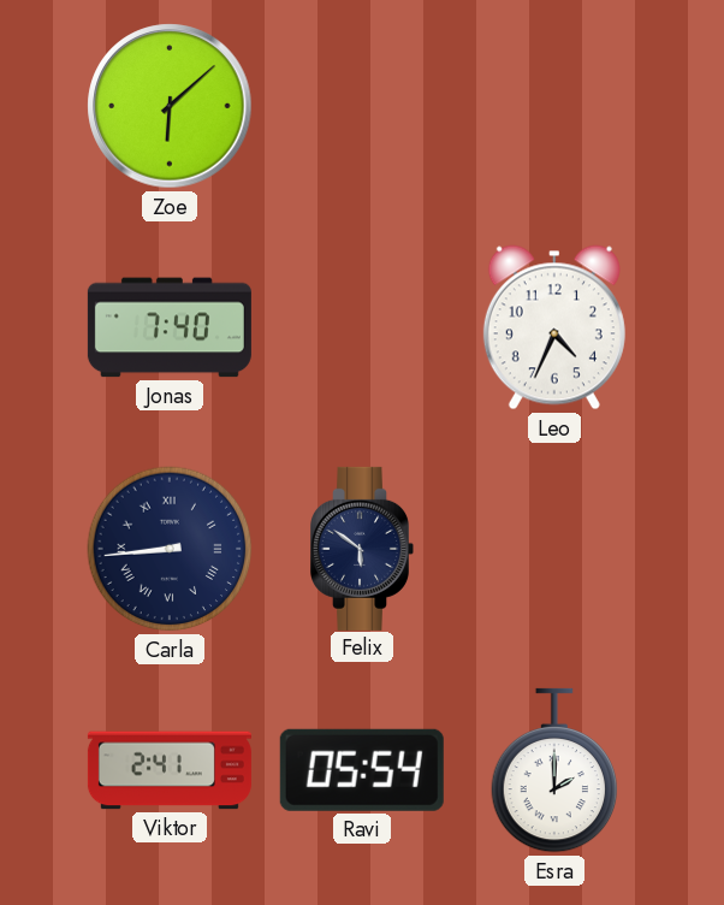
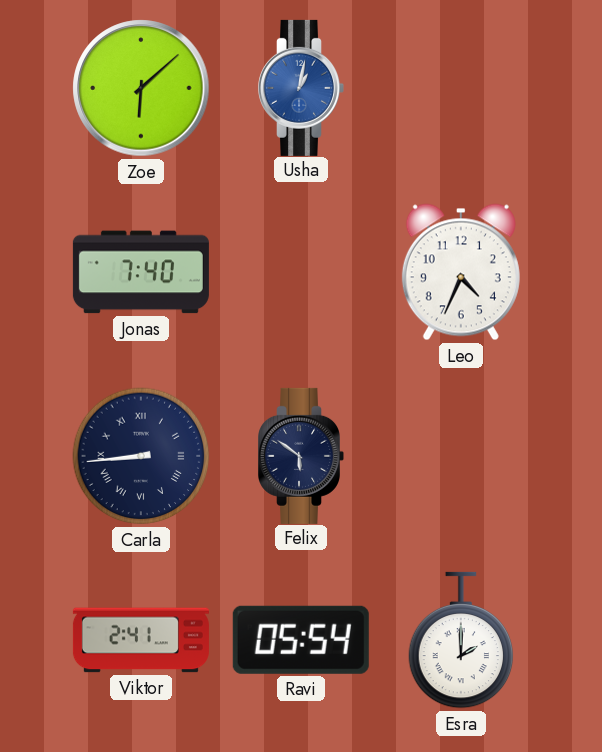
Usha: none -> 1:02
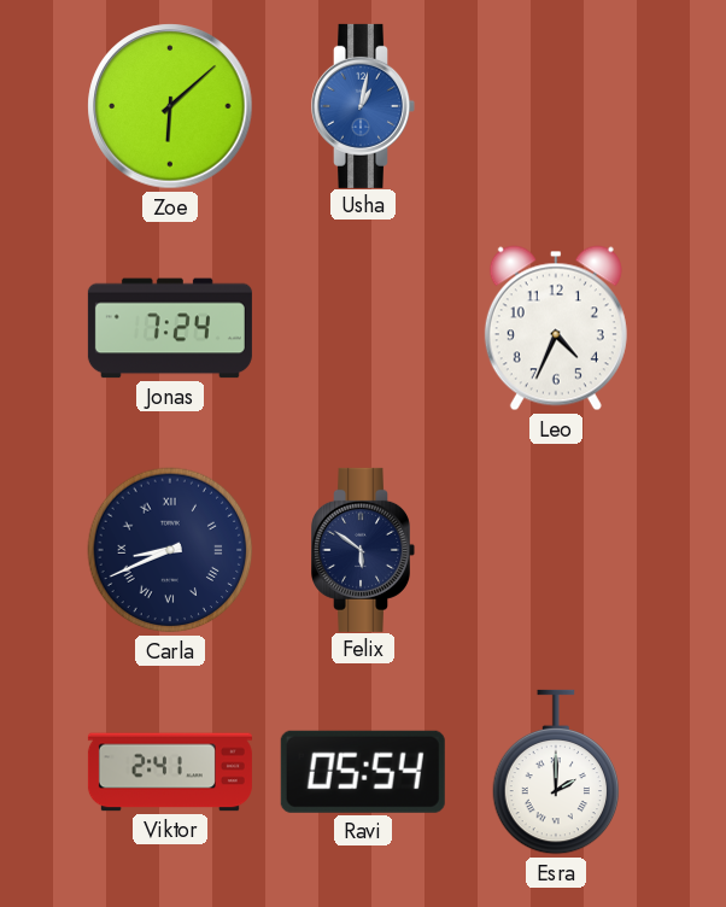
Jonas: 7:40 -> 7:24
Carla: 8:44 -> 8:41
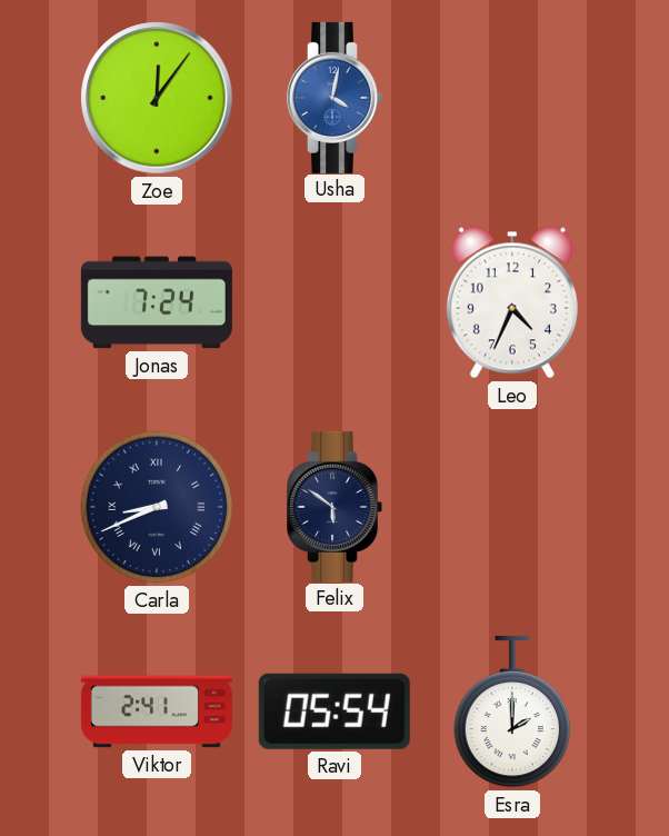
Zoe: 6:08 -> 12:06
Usha: 1:02 -> 4:02
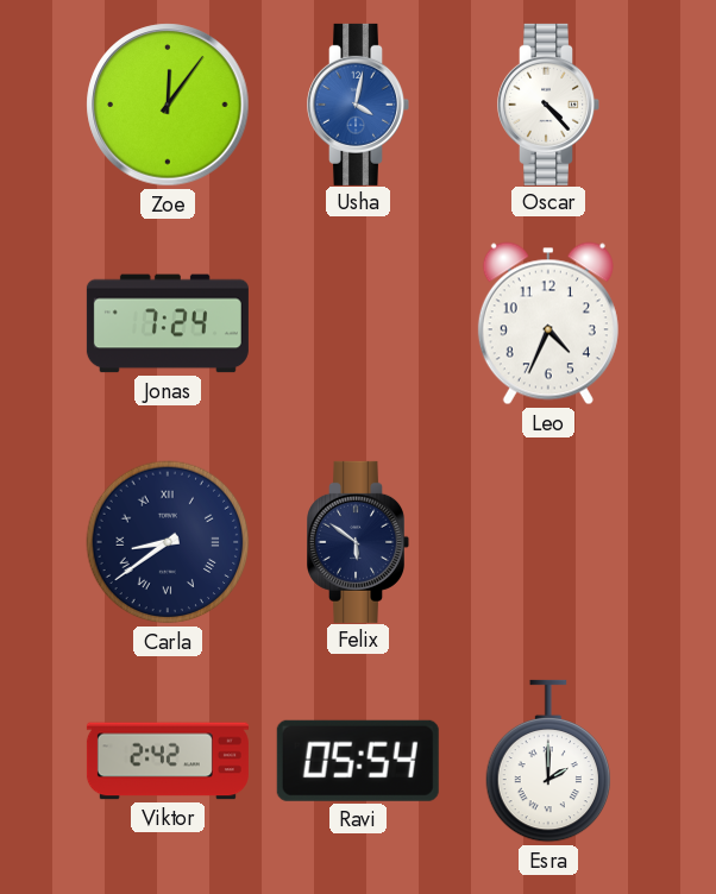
Oscar: none -> 4:23
Carla: 8:41 -> 8:39
Viktor: 2:41 -> 2:42
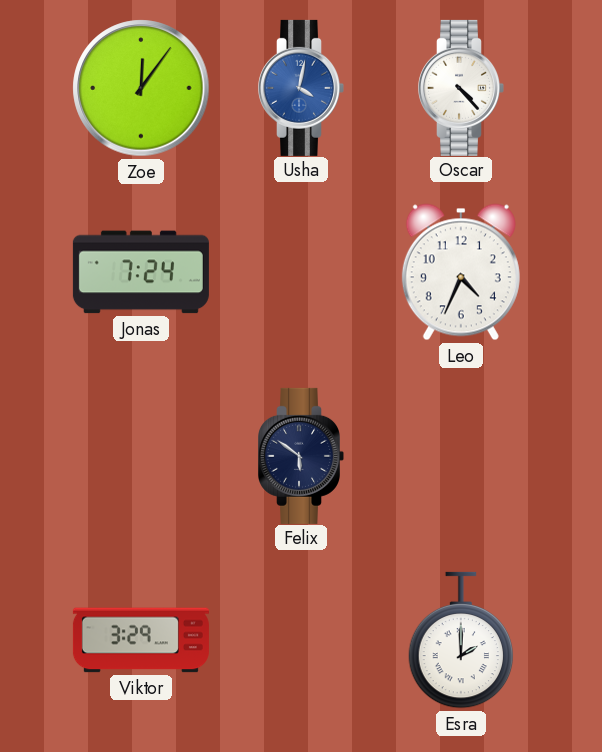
Carla: 8:39 -> none
Viktor: 2:42 -> 3:29
Ravi: 05:54 -> none
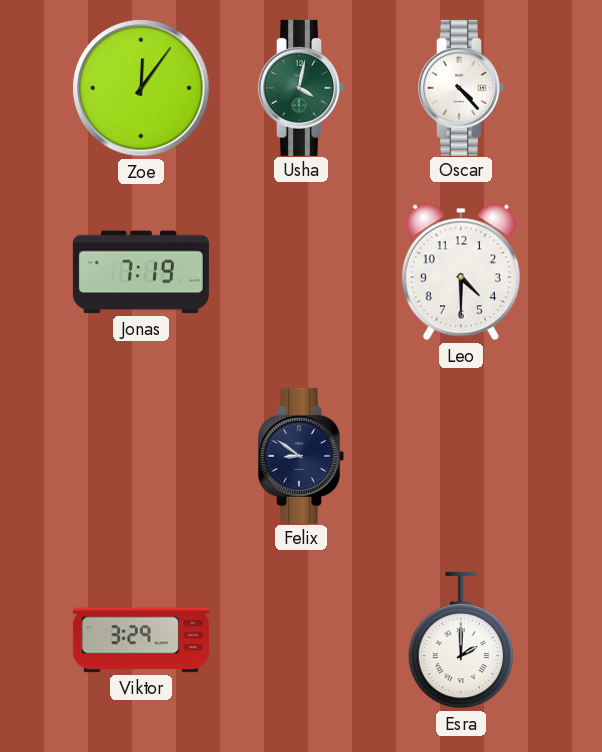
Usha dial: blue -> green
Jonas: 7:24 -> 7:19
Leo: 4:34 -> 4:30
Felix: 5:51 -> 8:51
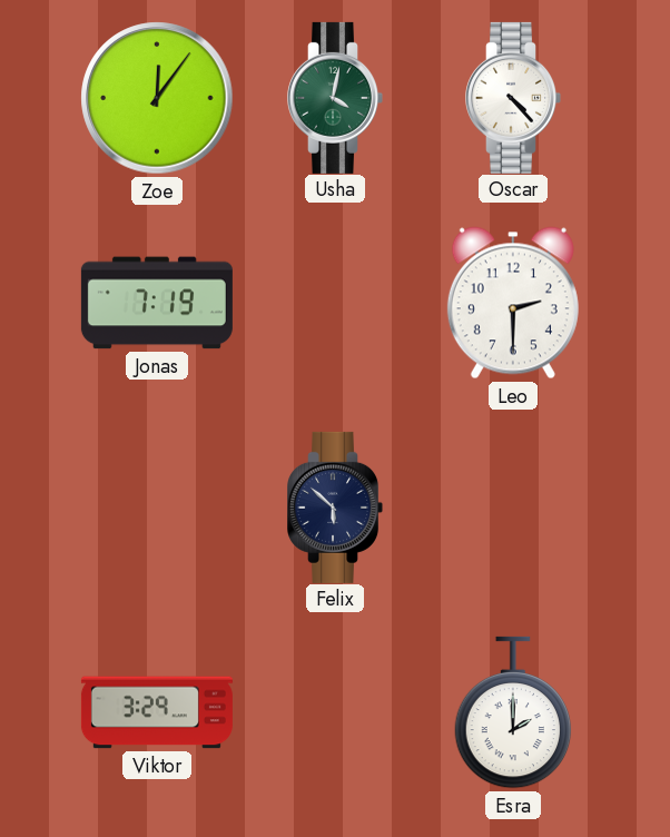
Leo: 4:30 -> 2:30
Felix: 8:51 -> 5:52
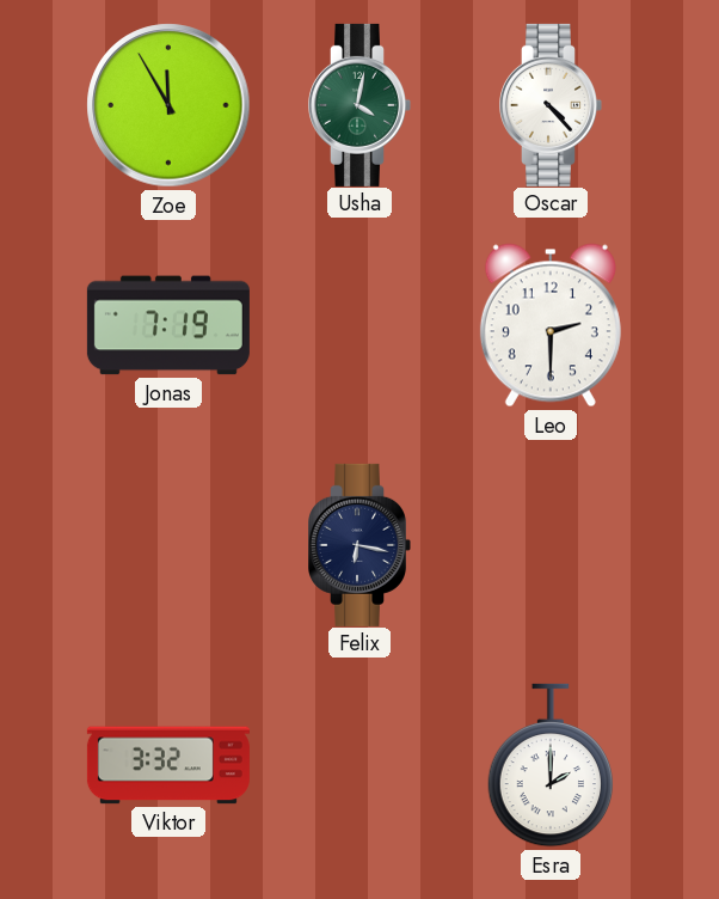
Zoe: 12:06 -> 11:55
Felix: 5:52 -> 6:17
Viktor: 3:29 -> 3:32
